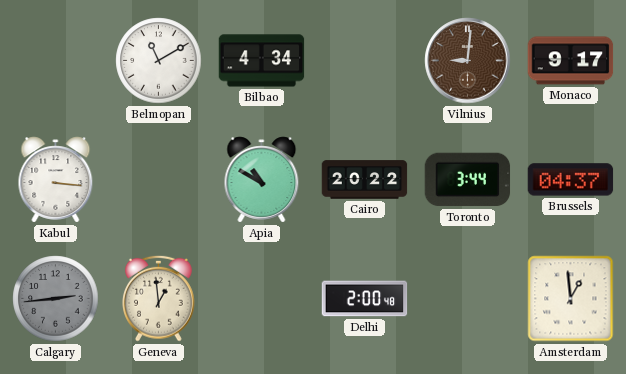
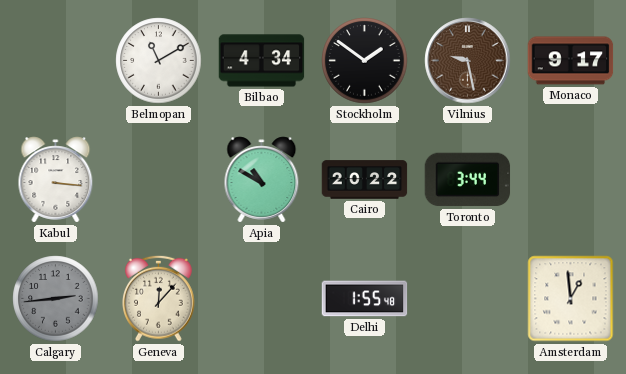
Stockholm: none -> 1:51
Vilnius: 9:01 -> 9:28
Brussels: 04:37 -> none
Geneva: 12:59 -> 12:07
Delhi: 2:00 -> 1:55
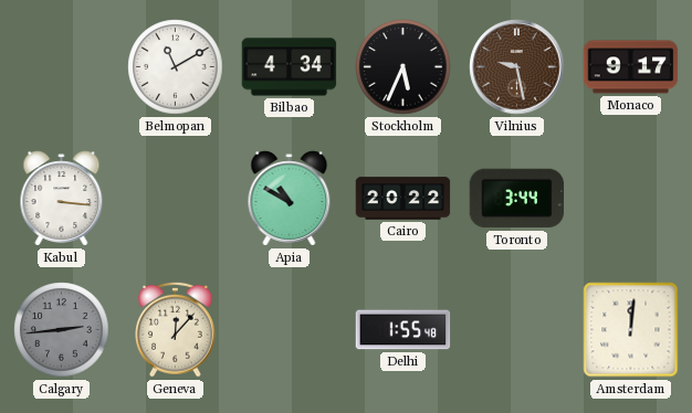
Stockholm: 1:51 -> 5:34
Amsterdam: 12:59 -> 12:01
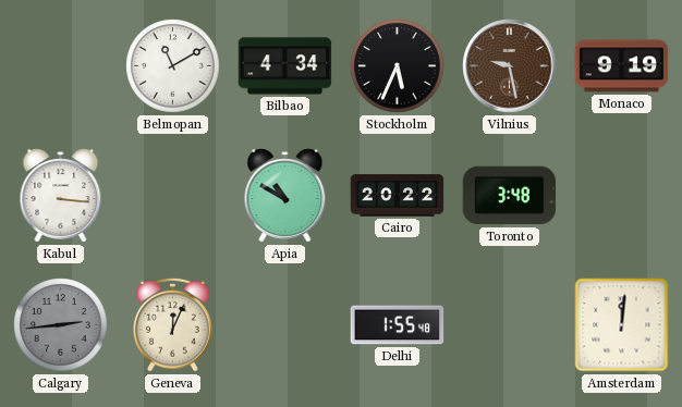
Monaco: 9:17 -> 9:19
Toronto: 3:44 -> 3:48
Geneva: 12:07 -> 12:04
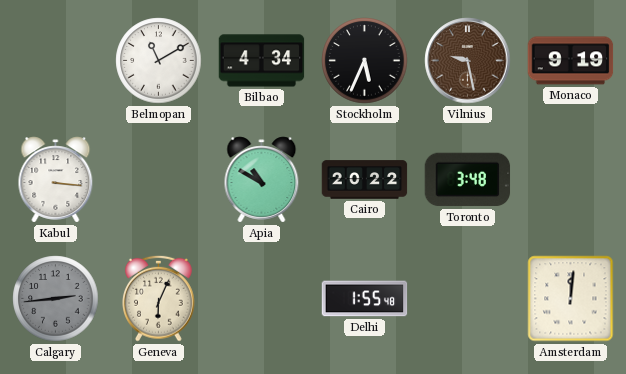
Geneva: 12:04 -> 6:04
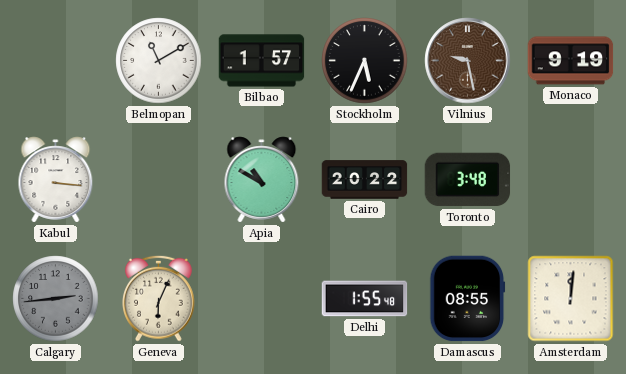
Bilbao: 4:34 -> 1:57
Damascus: none -> 08:55
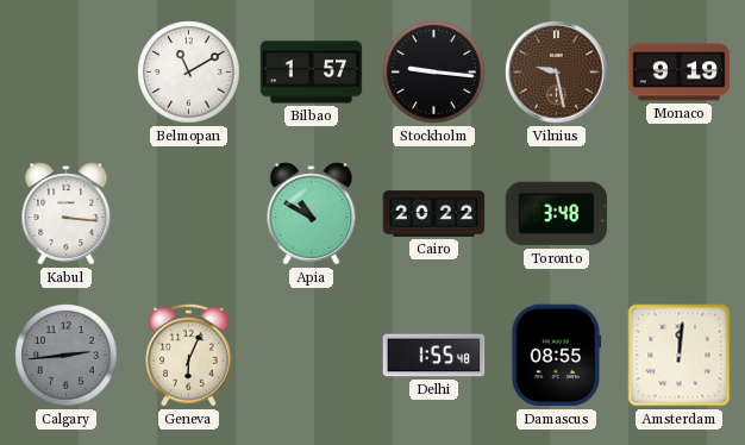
Stockholm: 5:34 -> 9:16
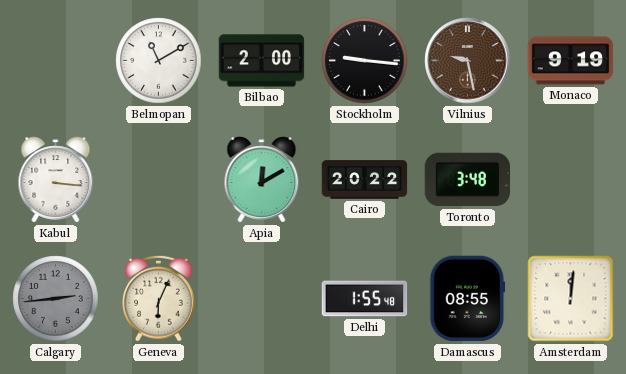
Bilbao: 1:57 -> 2:00
Apia: 10:50 -> 12:10
